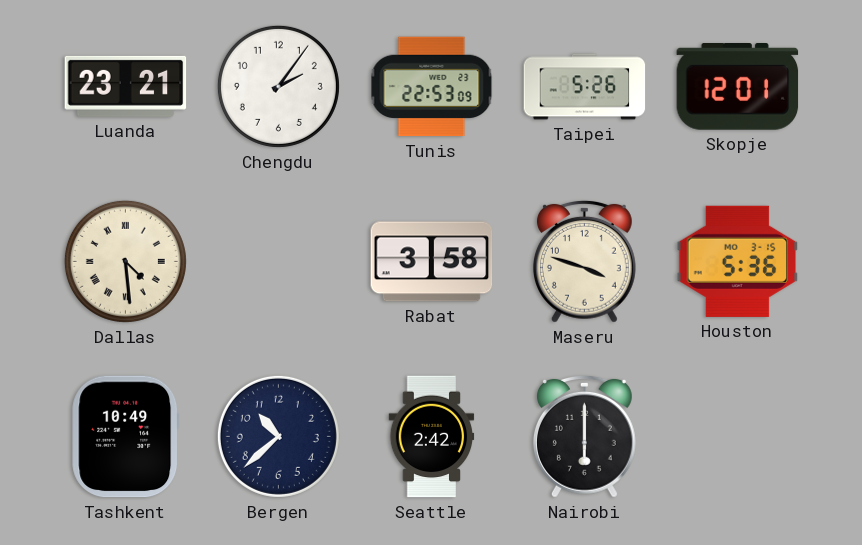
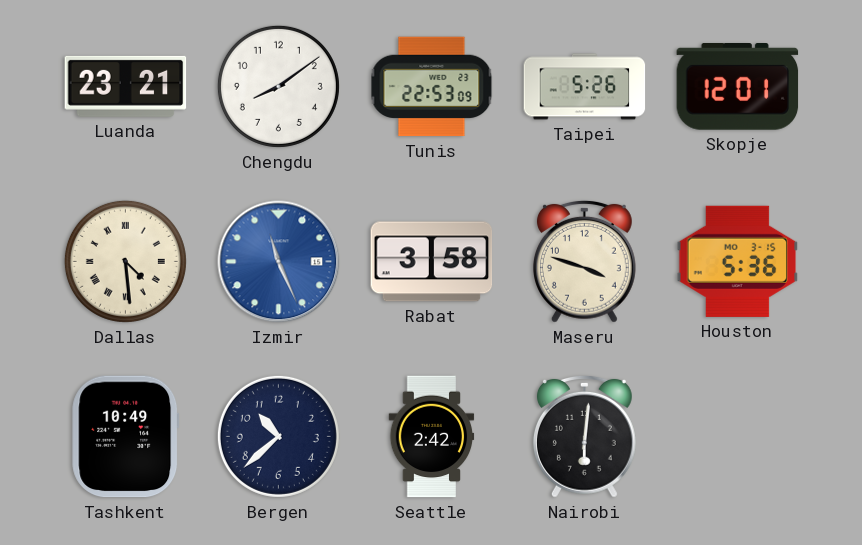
Chengdu: 2:06 -> 8:09
Izmir: none -> 11:26
Nairobi: 6:00 -> 6:01
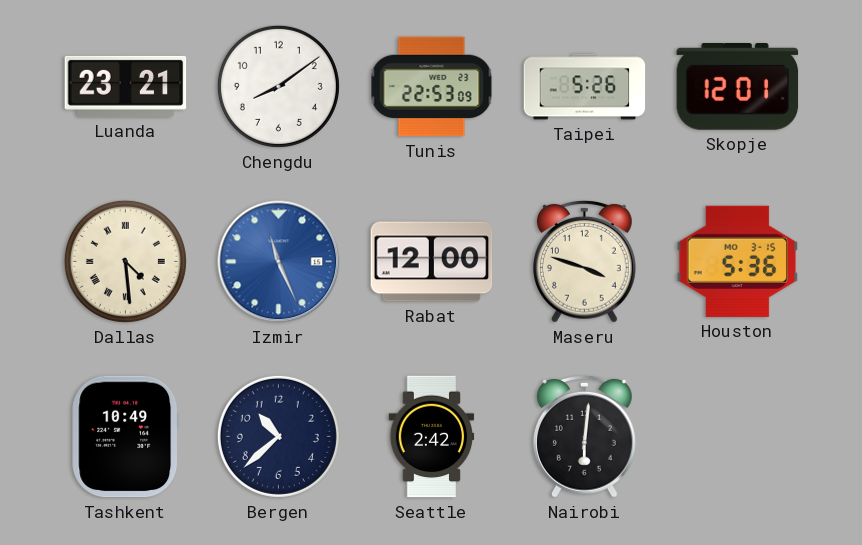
Rabat: 3:58 -> 12:00
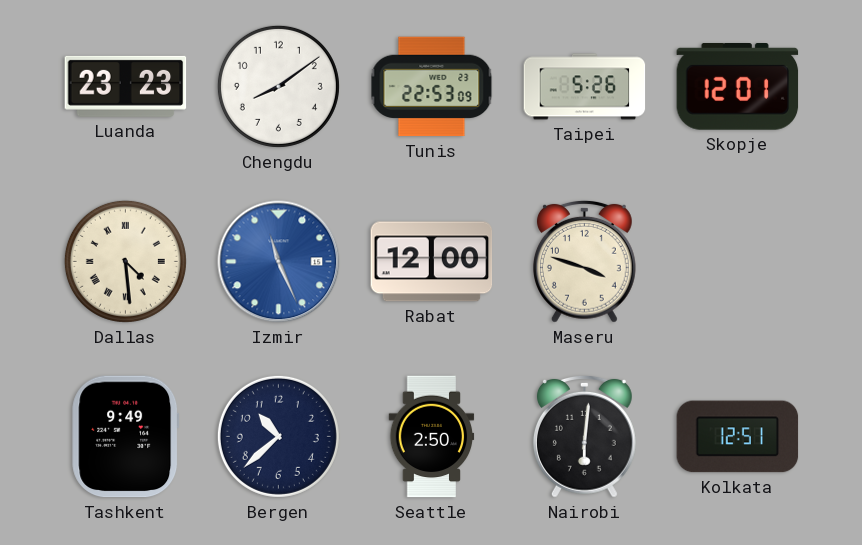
Luanda: 23:21 -> 23:23
Houston: 5:36 -> none
Tashkent: 10:49 -> 9:49
Seattle: 2:42 -> 2:50
Kolkata: none -> 12:51
